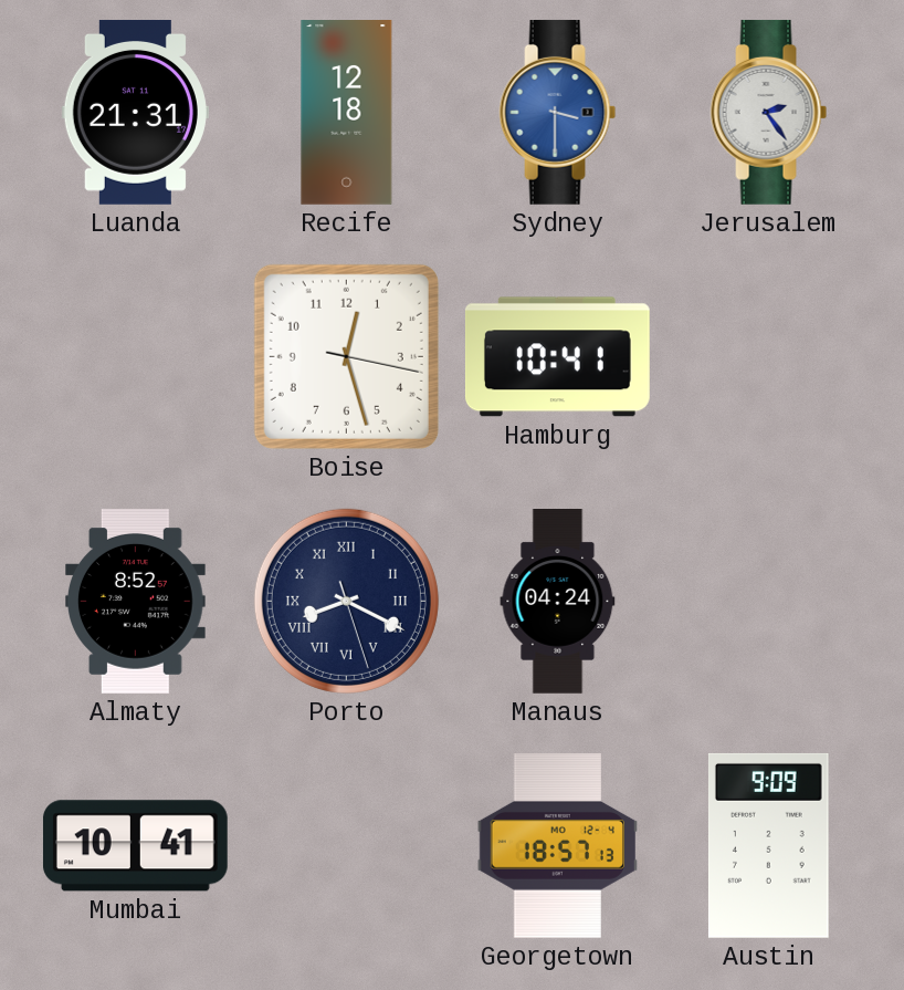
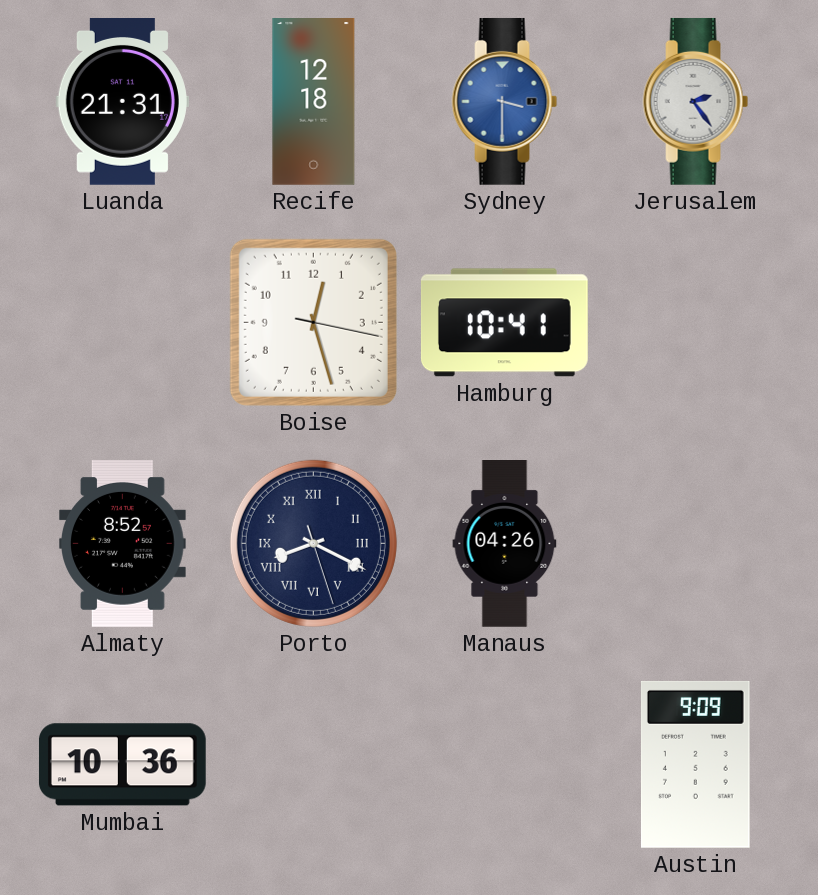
Manaus: 04:24 -> 04:26
Mumbai: 10:41 -> 10:36
Georgetown: 18:57 -> none
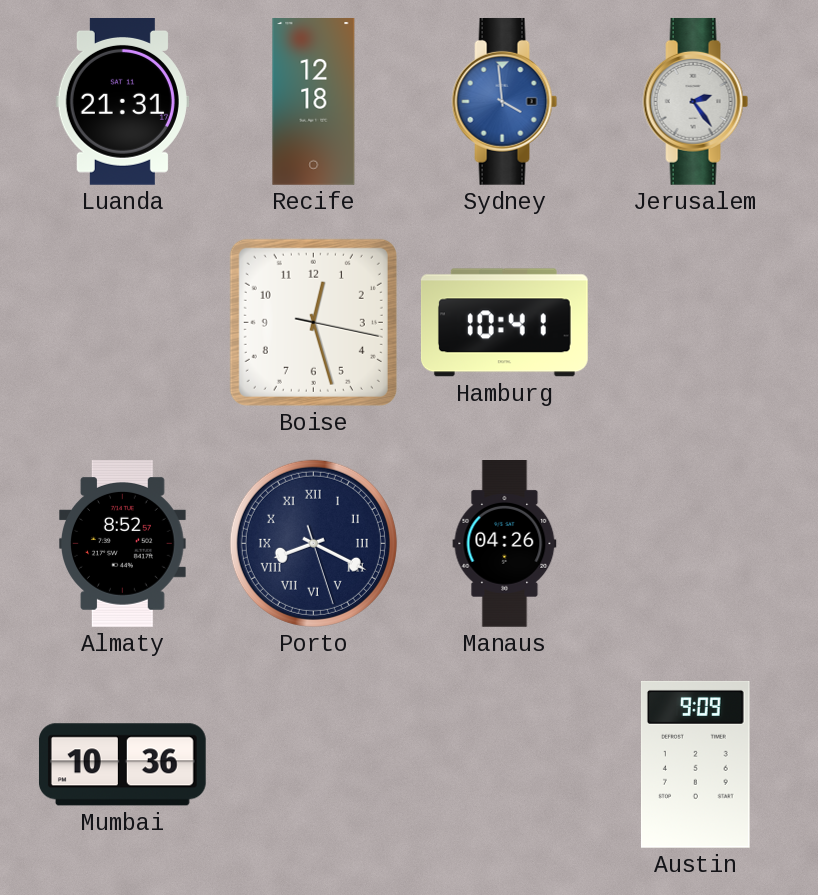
Sydney: 3:30 -> 3:59
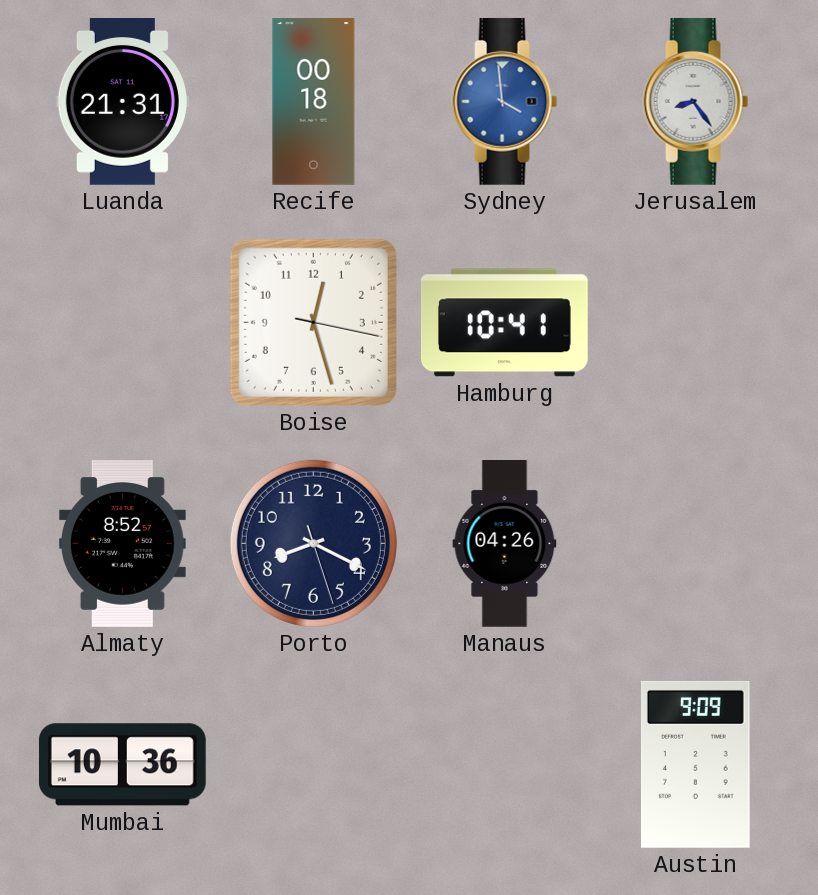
Recife: 12:18 -> 00:18
Jerusalem: 2:24 -> 8:24
Porto numerals: Roman -> Arabic
